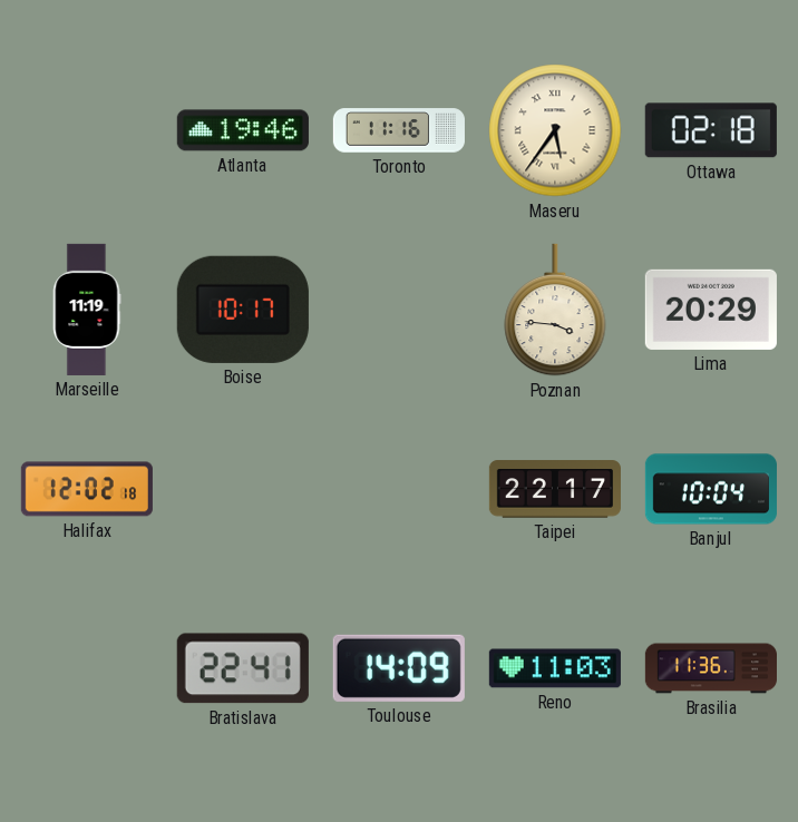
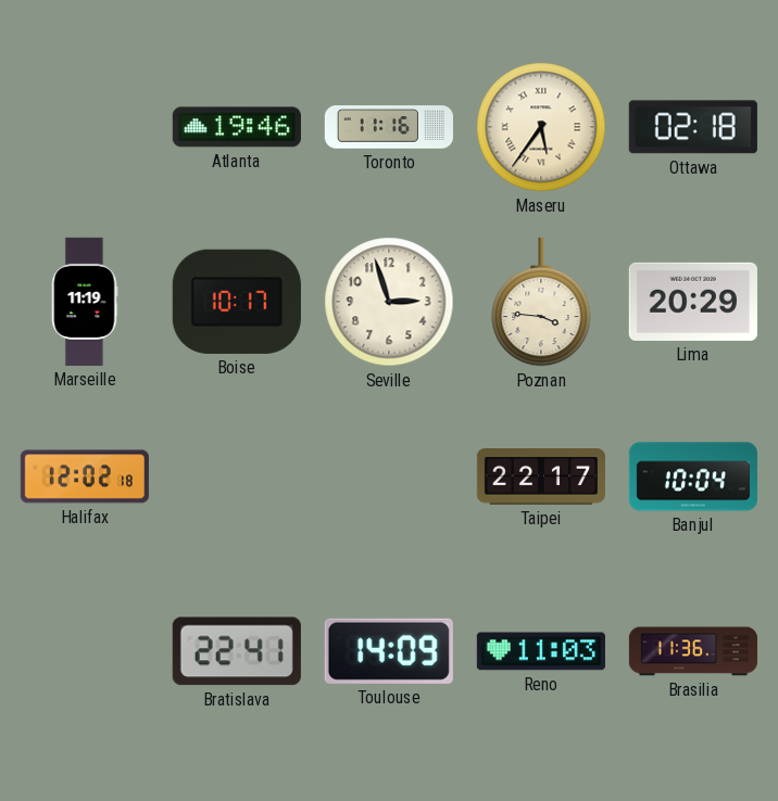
Seville: none -> 2:57
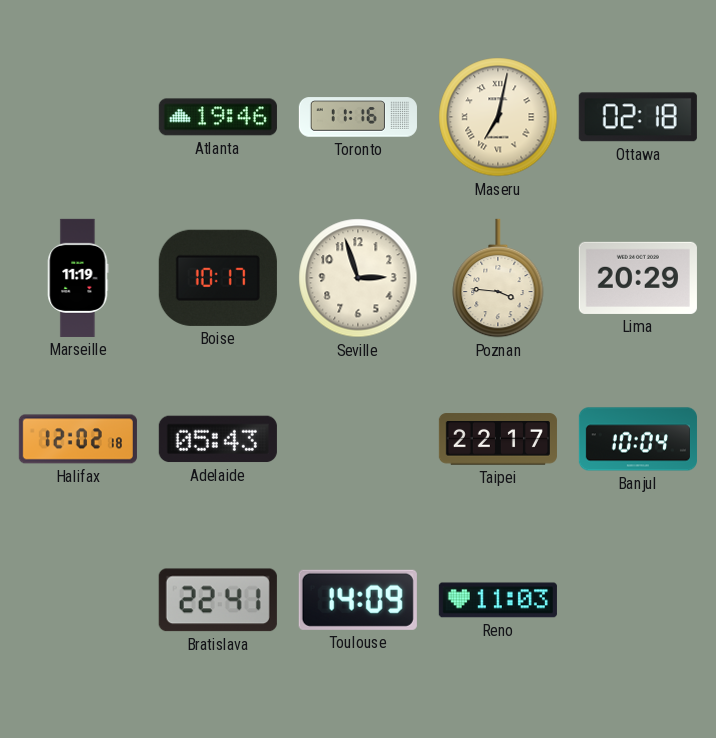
Maseru: 5:36 -> 7:02
Adelaide: none -> 05:43
Brasilia: 11:36 -> none
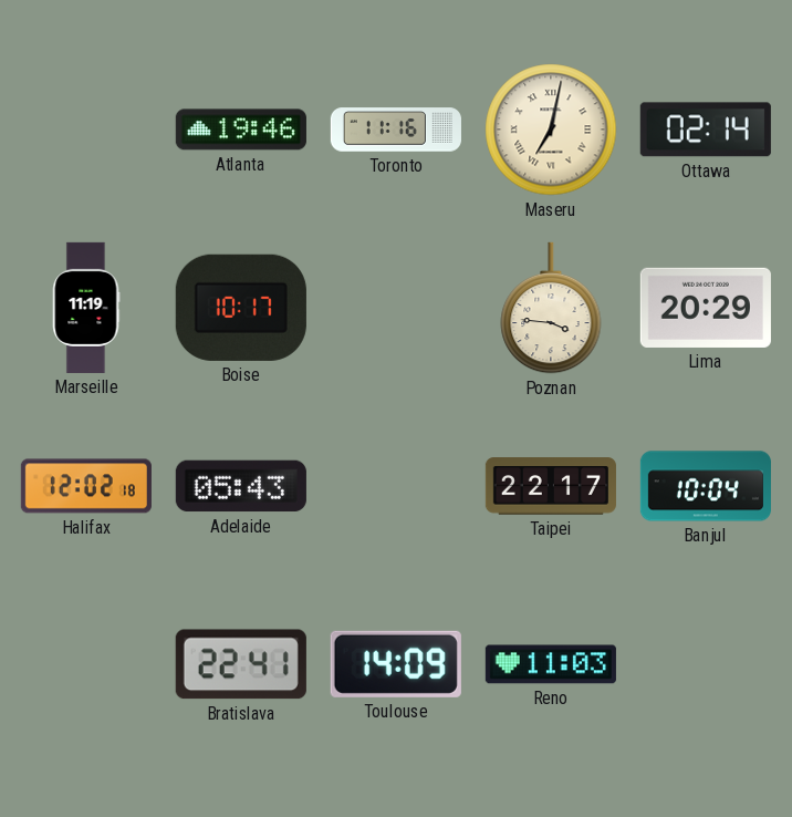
Ottawa: 02:18 -> 02:14
Seville: 2:57 -> none
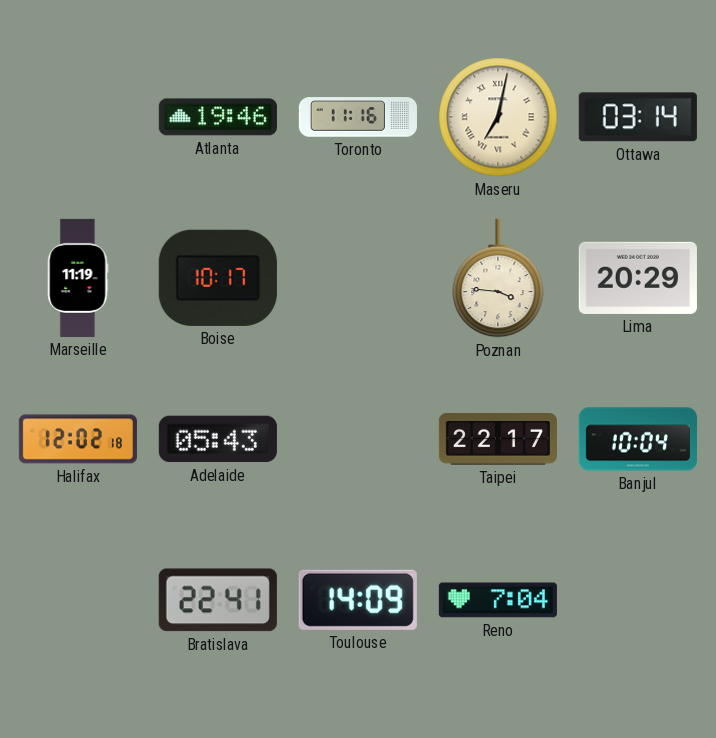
Ottawa: 02:14 -> 03:14
Reno: 11:03 -> 7:04
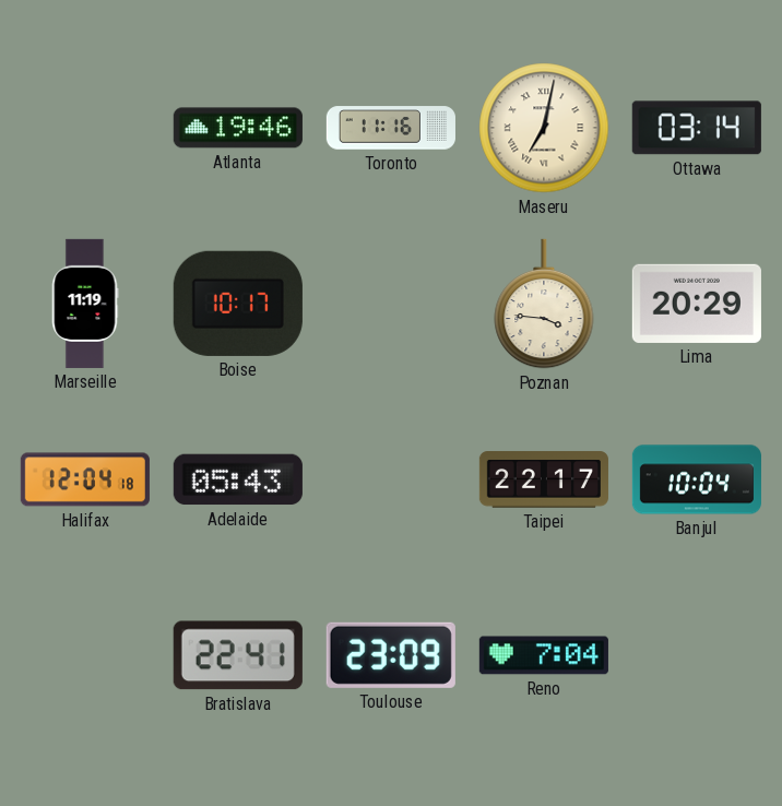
Halifax: 12:02 -> 12:04
Toulouse: 14:09 -> 23:09
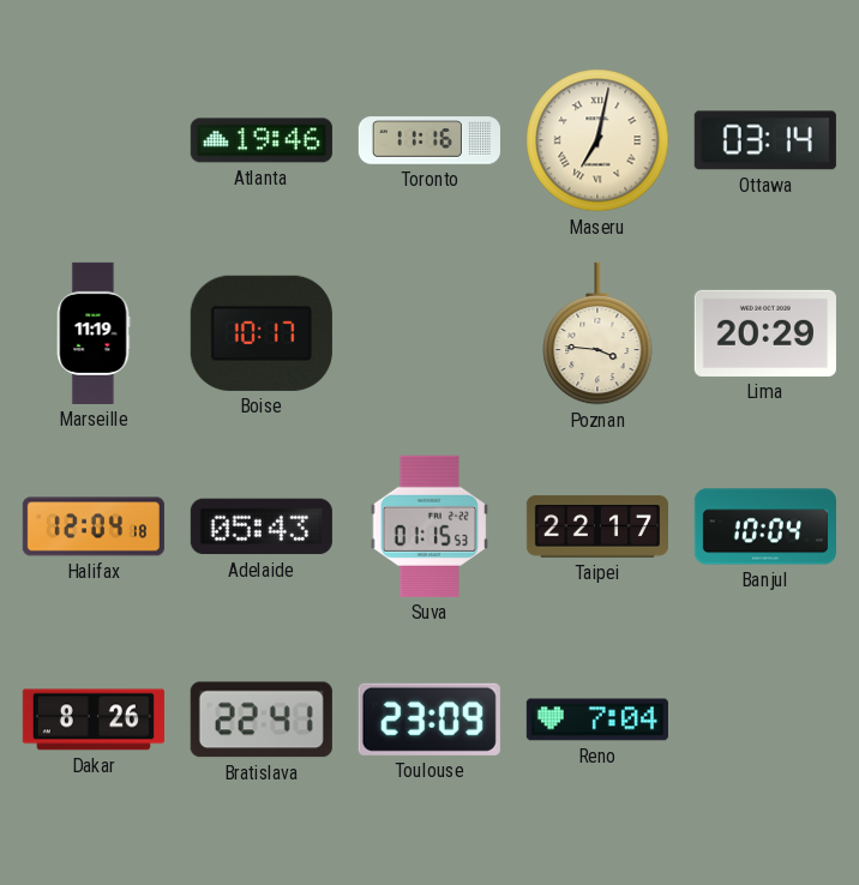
Suva: none -> 01:15
Dakar: none -> 8:26
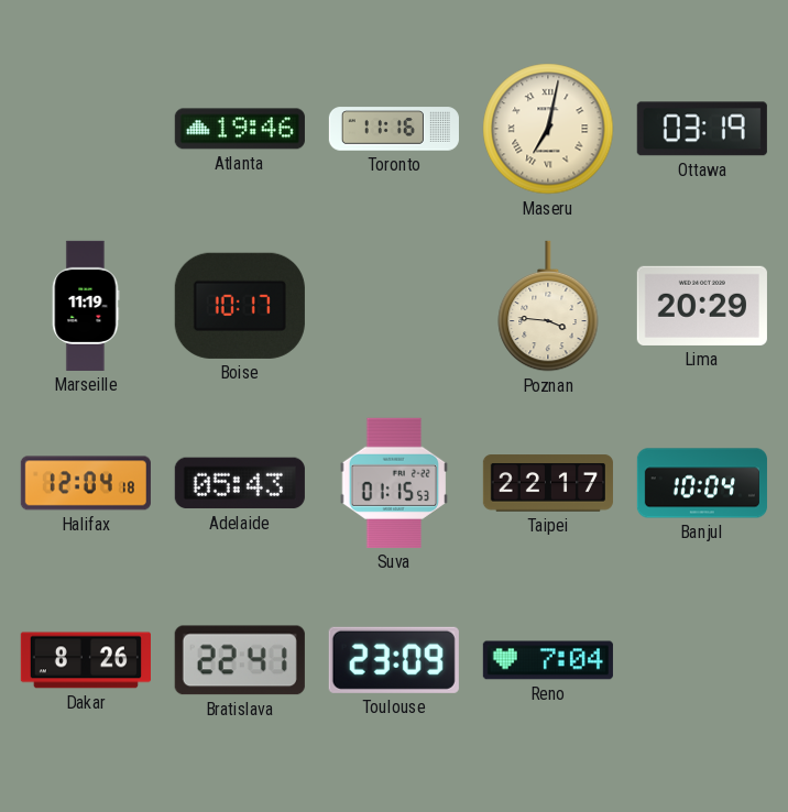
Ottawa: 03:14 -> 03:19
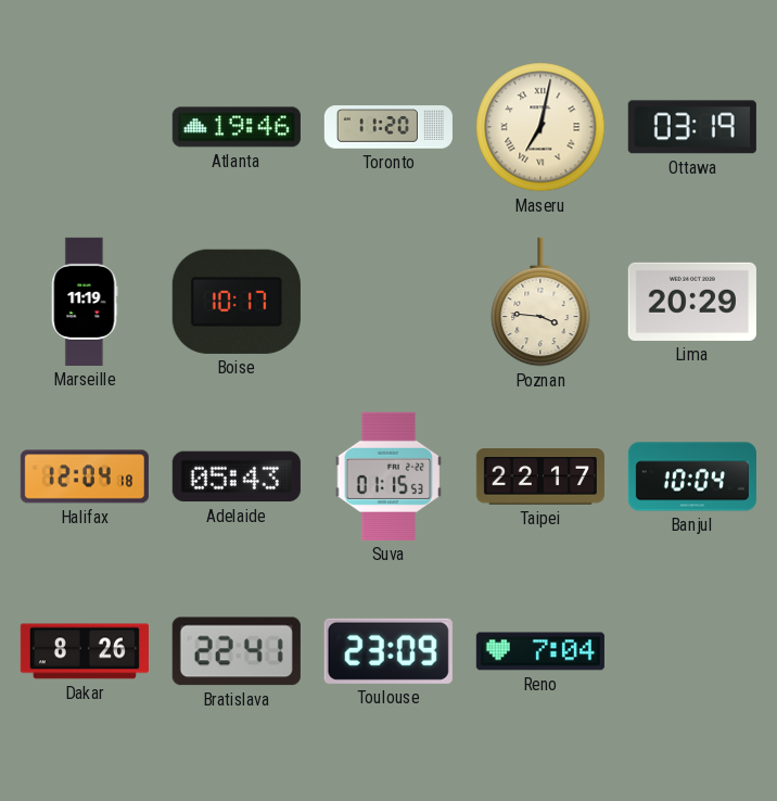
Toronto: 11:16 -> 11:20
